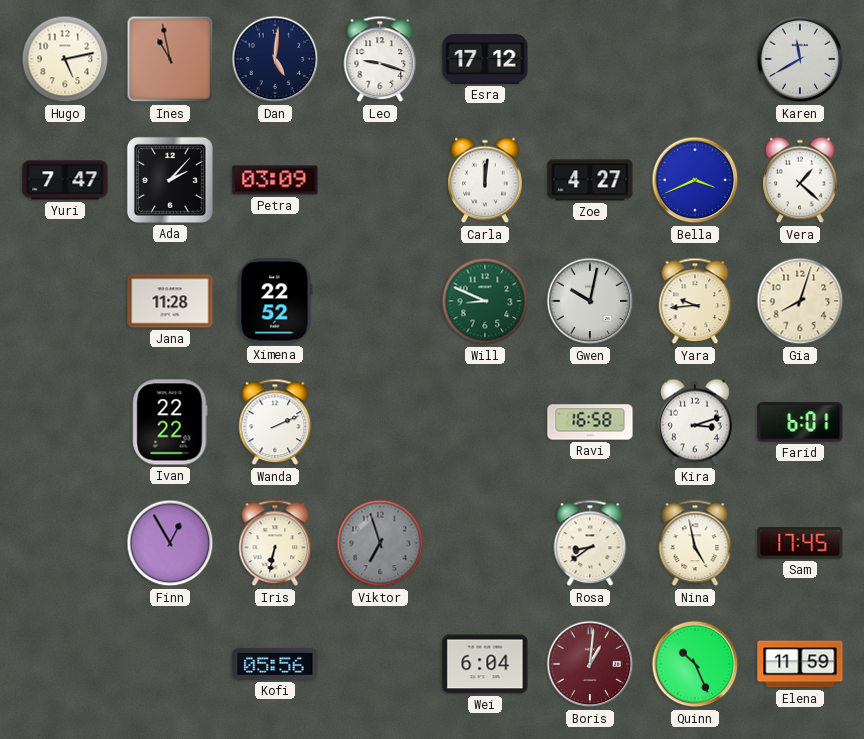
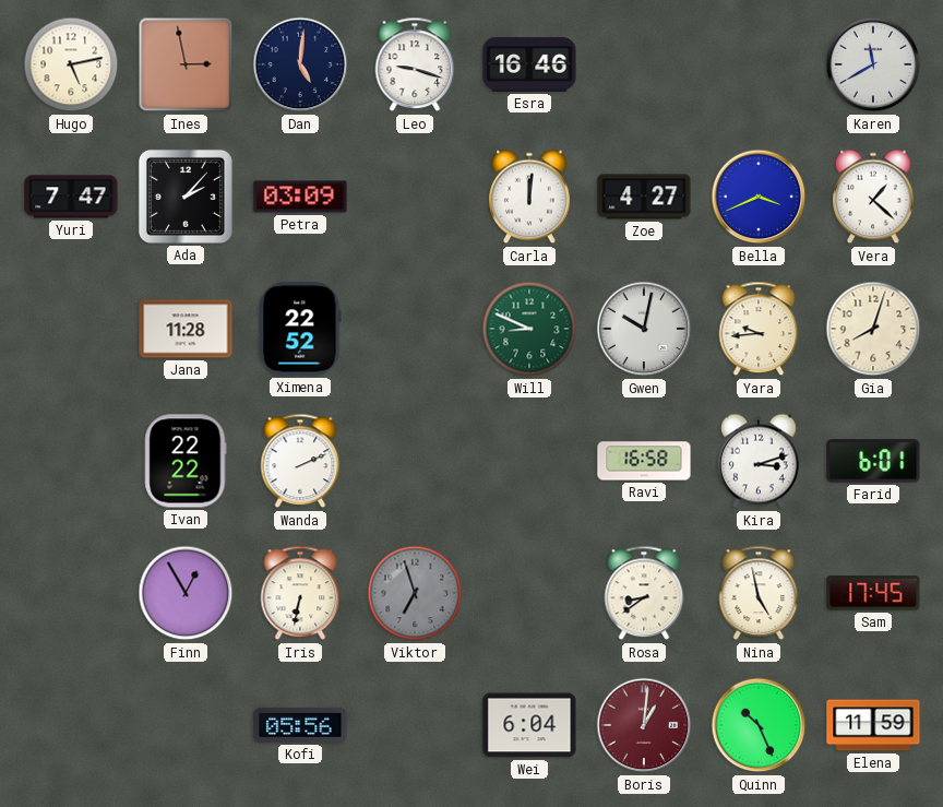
Ines: 10:58 -> 2:58
Esra: 17:12 -> 16:46
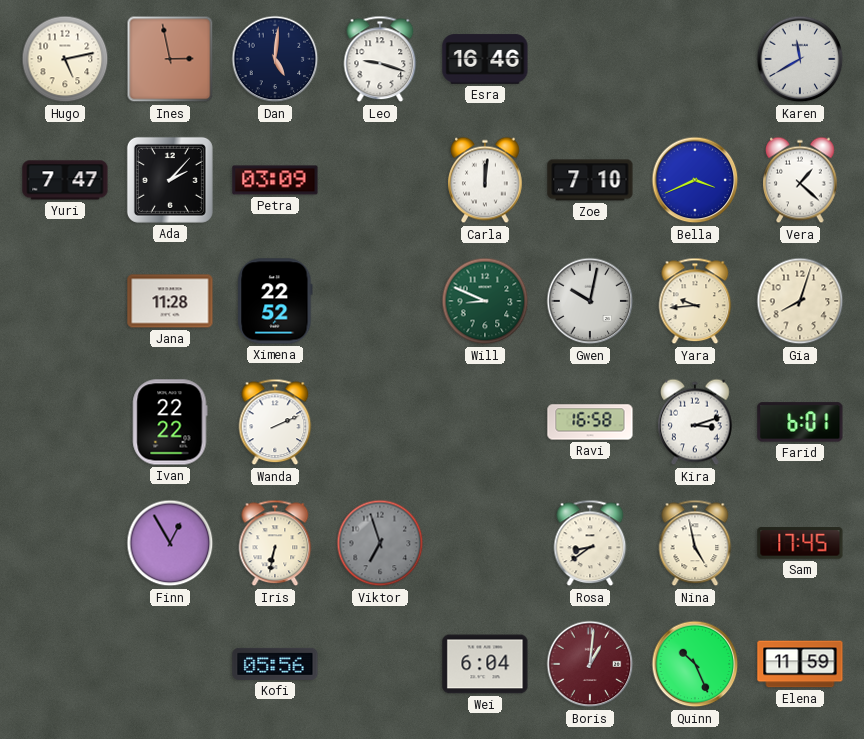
Zoe: 4:27 -> 7:10
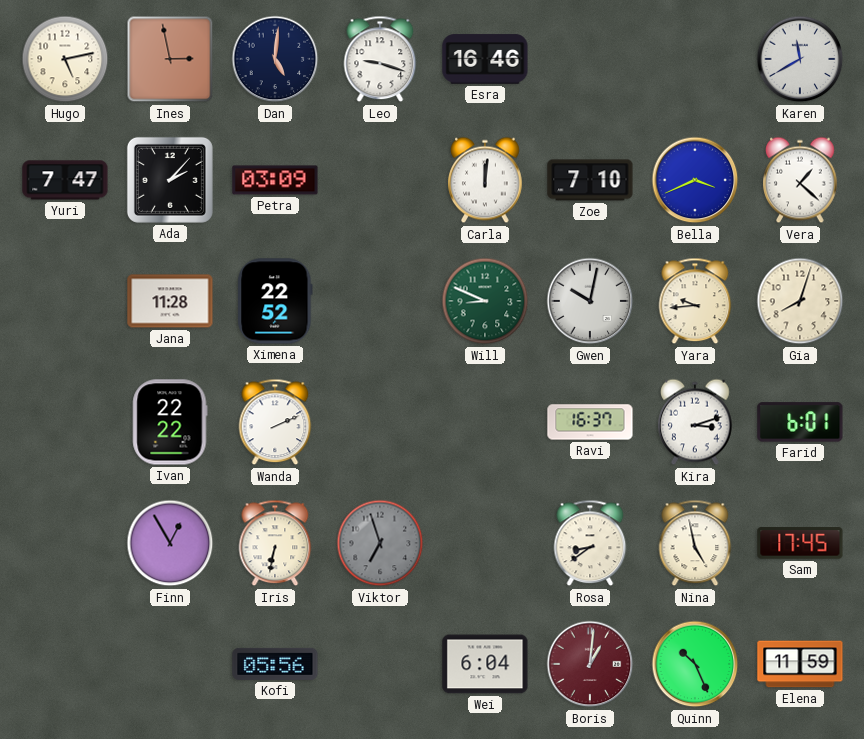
Ravi: 16:58 -> 16:37
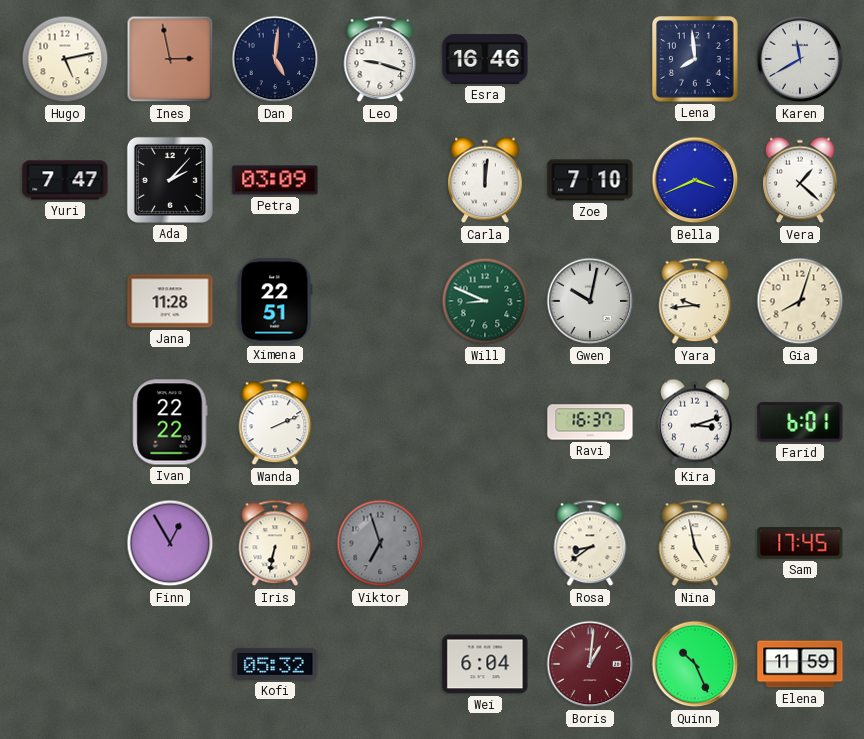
Lena: none -> 7:59
Ximena: 22:52 -> 22:51
Kofi: 05:56 -> 05:32
